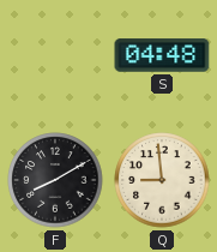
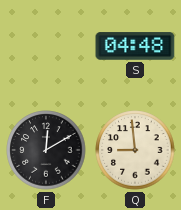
F: 8:10 -> 12:10
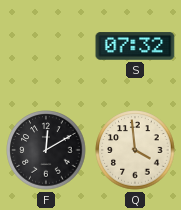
S: 04:48 -> 07:32
Q: 8:59 -> 3:59
